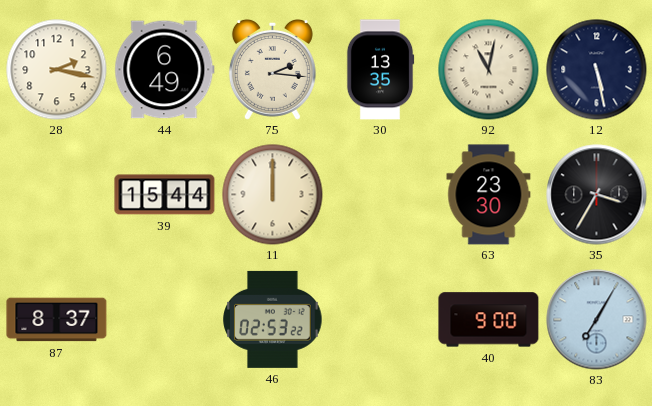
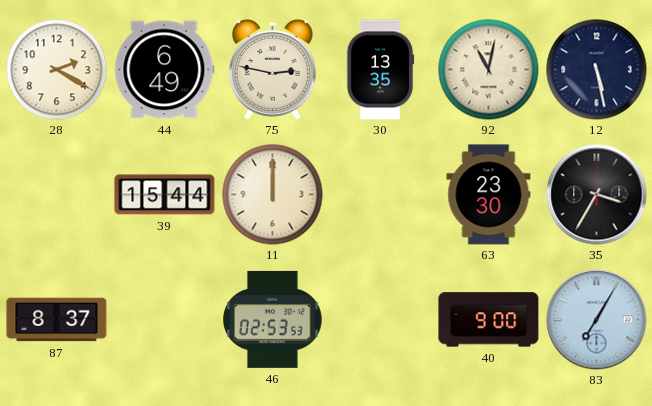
28: 2:17 -> 2:20
75: 2:16 -> 2:47
46: 02:53:22 -> 02:53:53
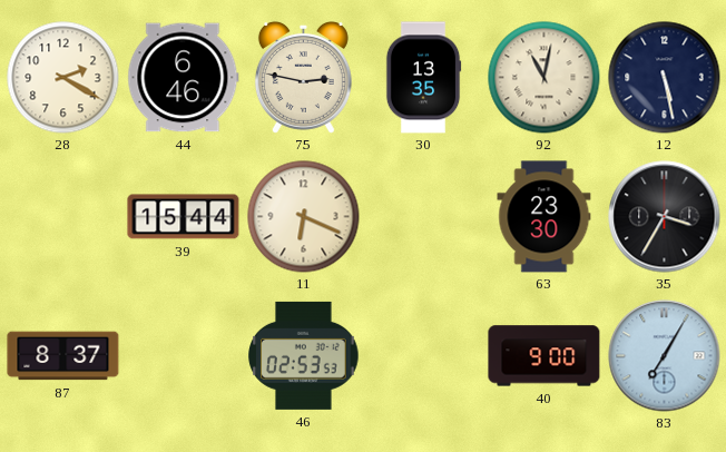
44: 6:49 -> 6:46
11: 12:00 -> 6:19
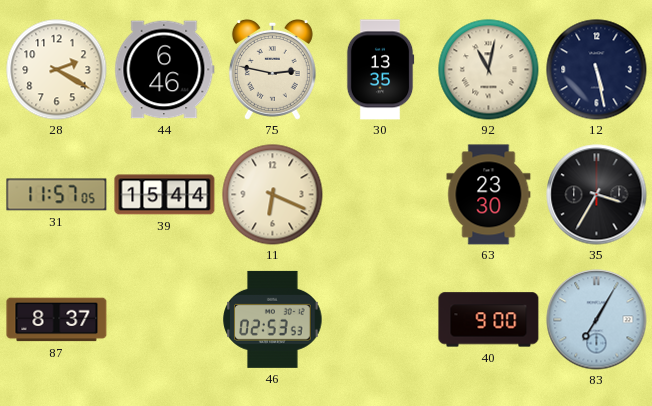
31: none -> 11:57
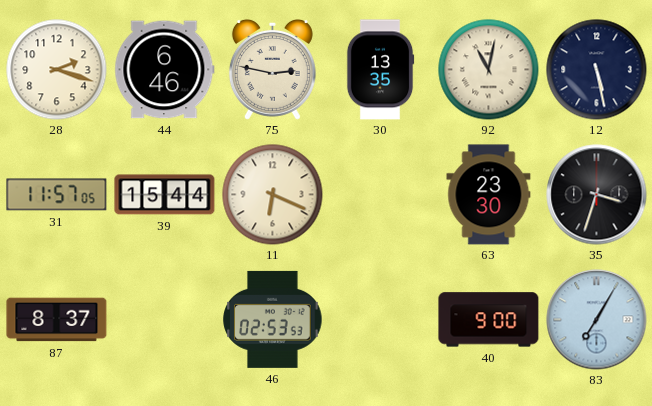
28: 2:20 -> 2:18
35: 3:35 -> 3:33
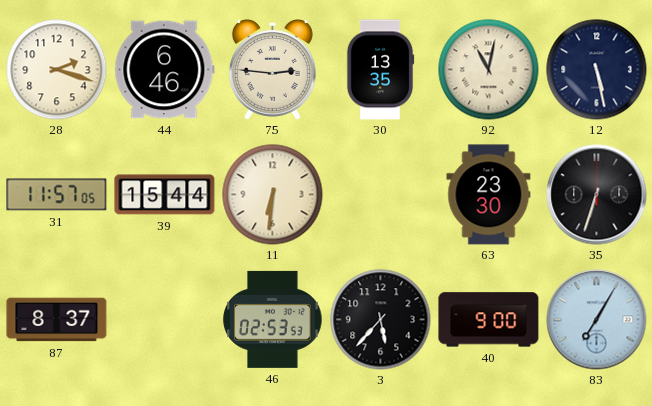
75: 2:47 -> 2:46
11: 6:19 -> 6:31
35: 3:33 -> 6:33
3: none -> 5:37
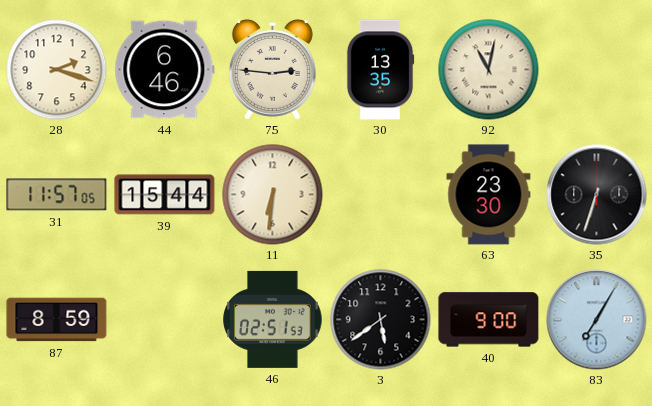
12: 5:28 -> none
87: 8:37 -> 8:59
46: 02:53 -> 02:51
3: 5:37 -> 5:39
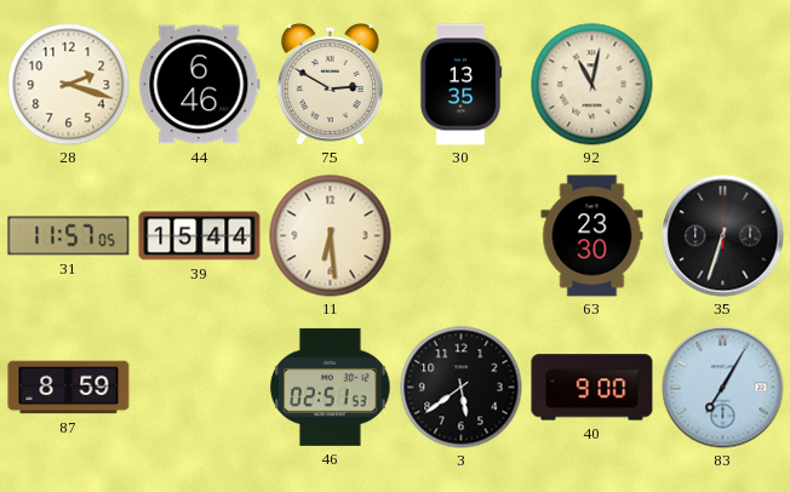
75: 2:46 -> 2:50
11: 6:31 -> 6:29
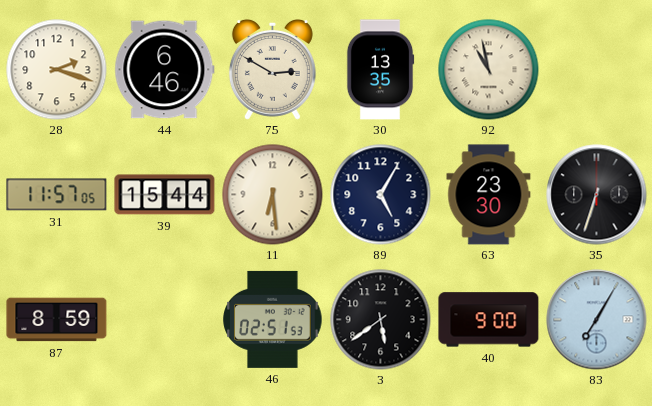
92: 11:02 -> 10:58
89: none -> 5:05
